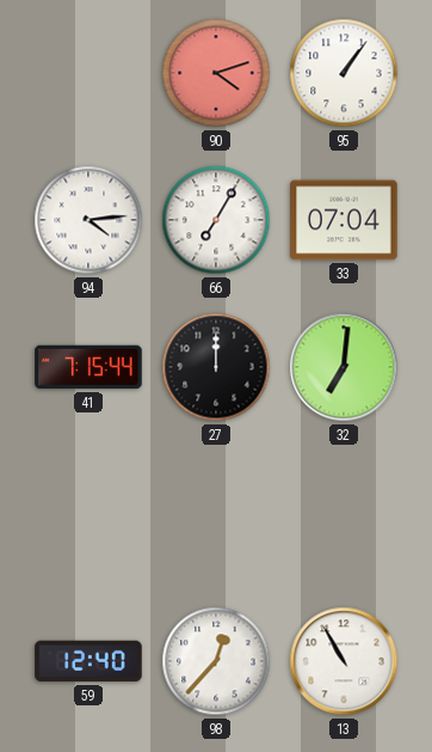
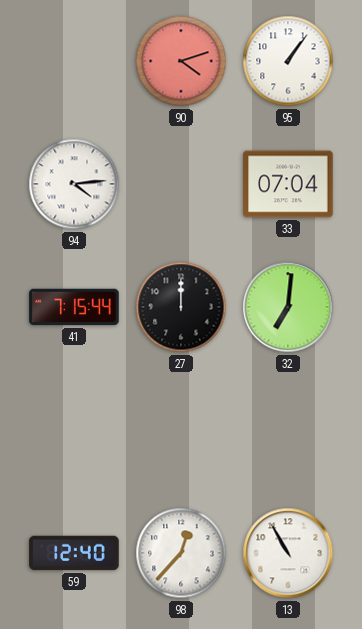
66: 7:05 -> none
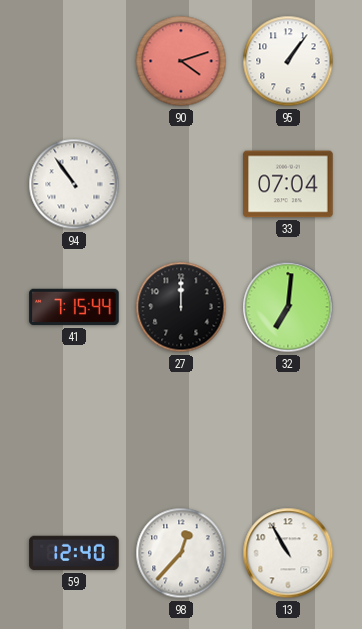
94: 4:14 -> 10:54
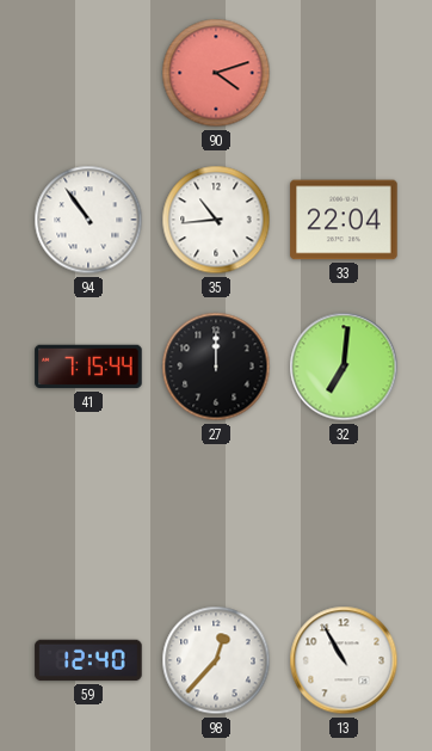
95: 1:06 -> none
35: none -> 10:44
33: 07:04 -> 22:04
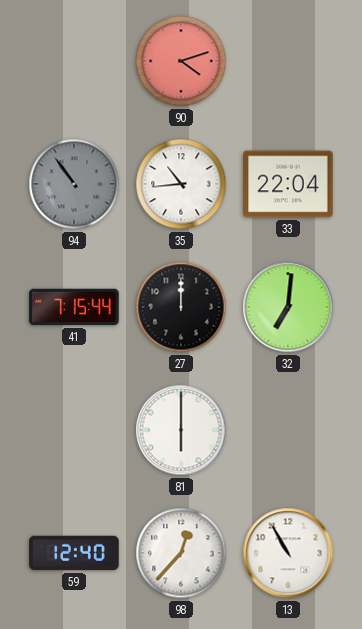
94 dial: white -> grey
81: none -> 6:00
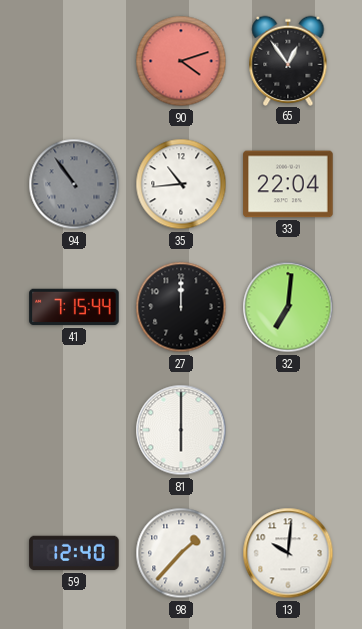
65: none -> 12:54
98: 12:37 -> 1:37
13: 10:55 -> 10:01
